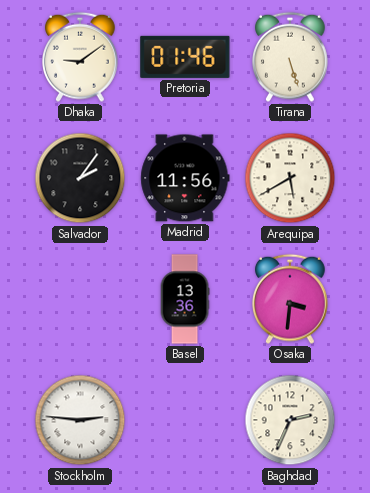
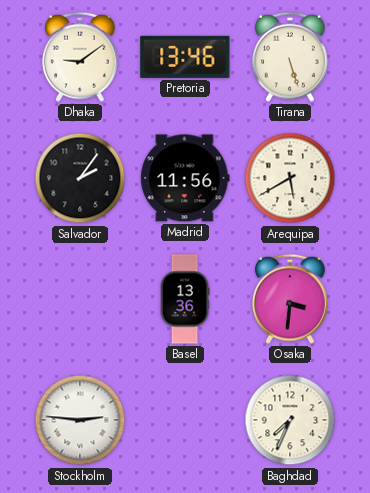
Pretoria: 01:46 -> 13:46
Baghdad: 2:34 -> 7:34
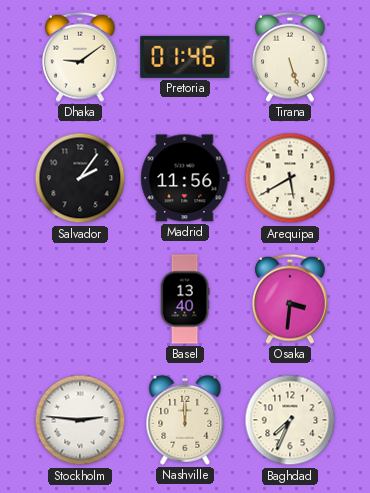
Pretoria: 13:46 -> 01:46
Basel: 13:36 -> 13:40
Nashville: none -> 12:00
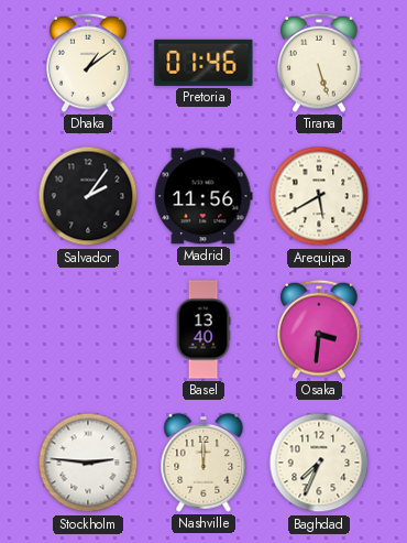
Dhaka: 9:09 -> 1:09
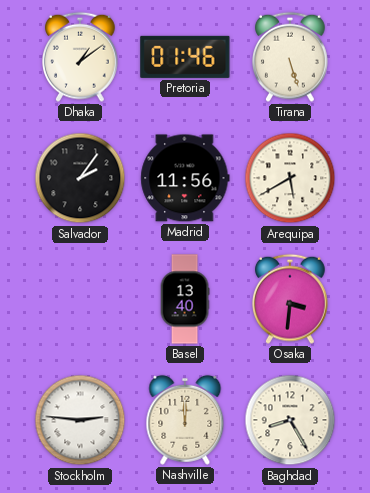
Baghdad: 7:34 -> 8:25
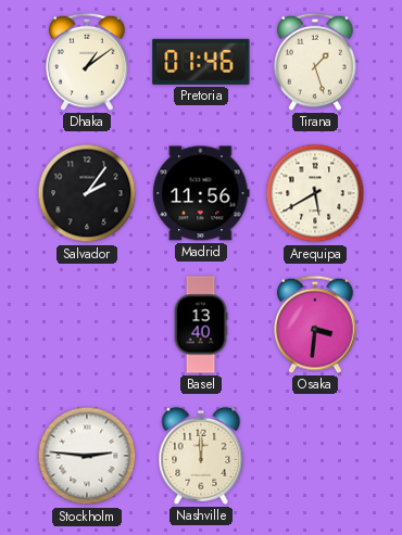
Tirana: 5:27 -> 1:27
Baghdad: 8:25 -> none
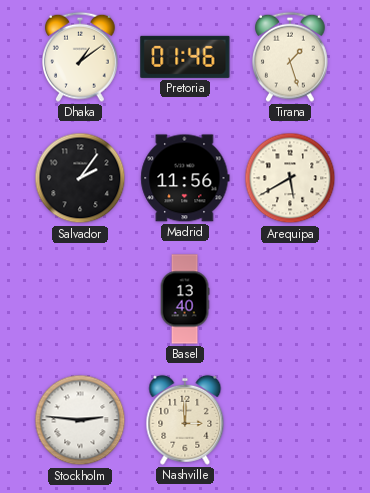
Osaka: 3:31 -> none
Nashville: 12:00 -> 3:00
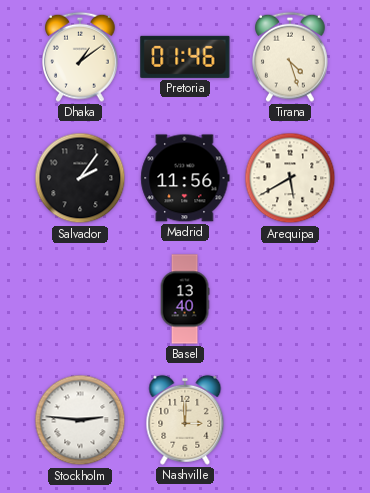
Tirana: 1:27 -> 4:27
